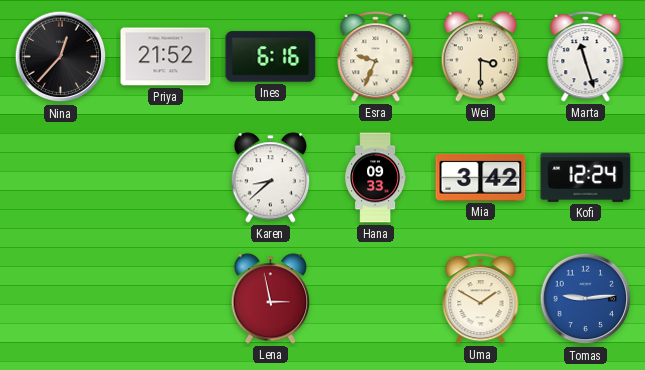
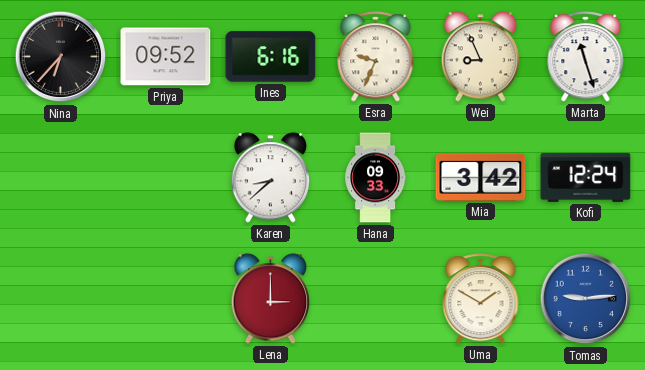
Nina: 12:37 -> 6:37
Priya: 21:52 -> 09:52
Wei: 3:30 -> 8:56
Lena: 2:58 -> 3:00
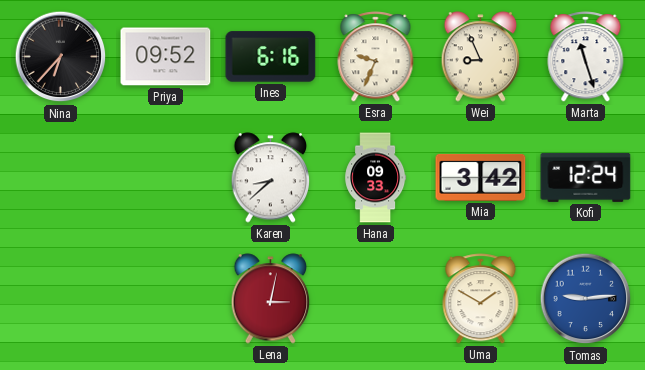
Lena: 3:00 -> 3:02
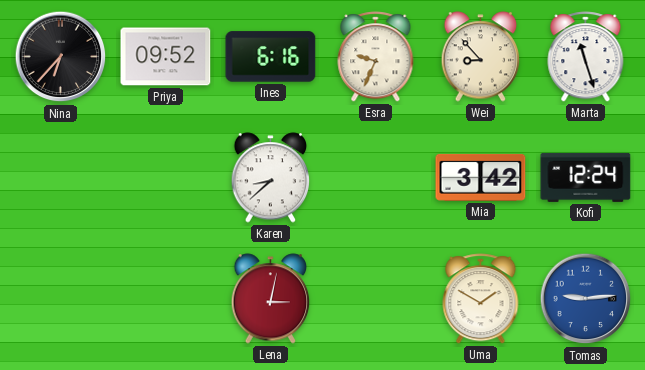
Wei: 8:56 -> 8:53
Hana: 09:33 -> none
